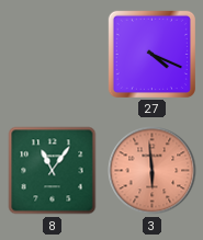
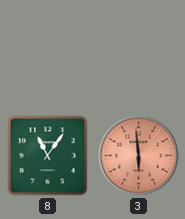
27: 4:19 -> none
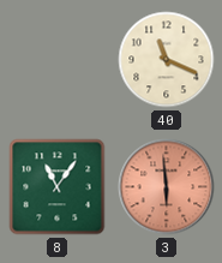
40: none -> 11:19
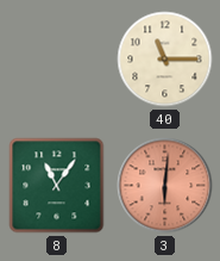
40: 11:19 -> 11:15
3: 5:59 -> 6:01
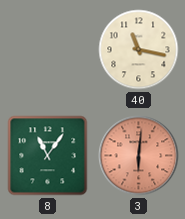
40: 11:15 -> 11:17
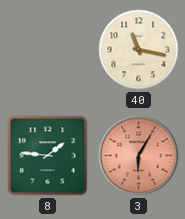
8: 11:06 -> 1:46
3: 6:01 -> 6:05
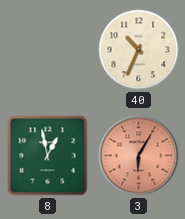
40: 11:17 -> 10:34
8: 1:46 -> 12:58
